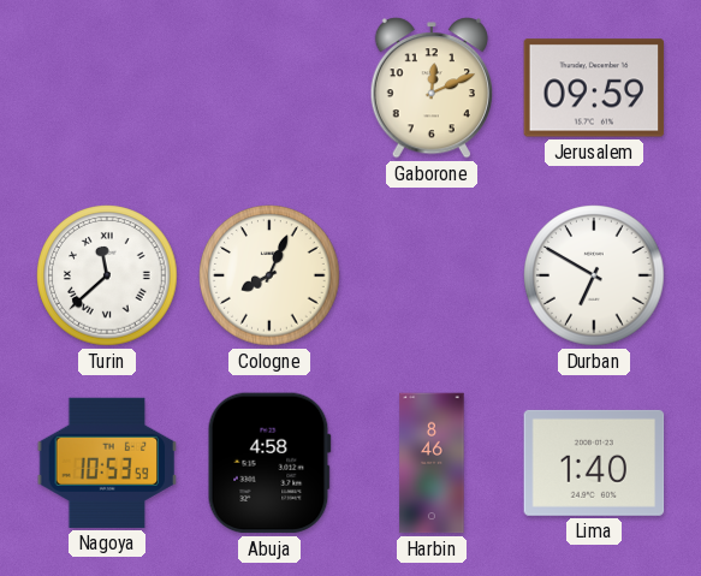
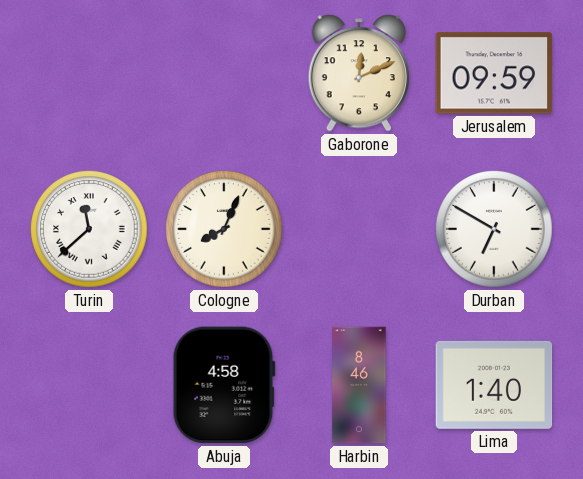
Nagoya: 10:53 -> none
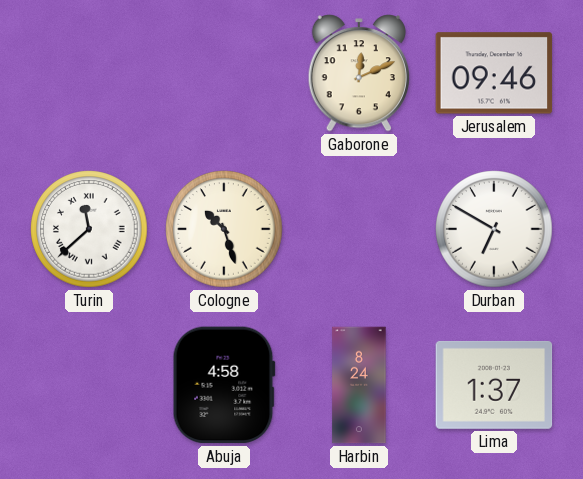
Jerusalem: 09:59 -> 09:46
Cologne: 8:04 -> 10:27
Harbin: 8:46 -> 8:24
Lima: 1:40 -> 1:37
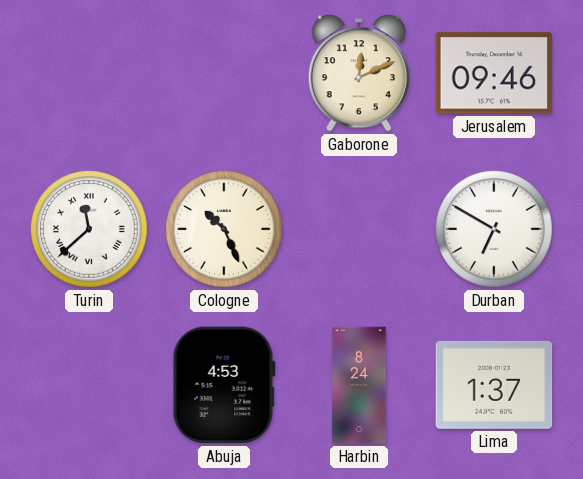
Cologne: 10:27 -> 10:26
Abuja: 4:58 -> 4:53
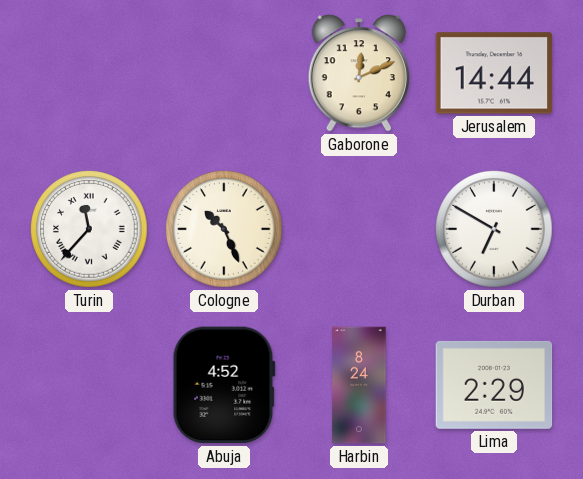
Jerusalem: 09:46 -> 14:44
Turin: 11:38 -> 11:37
Abuja: 4:53 -> 4:52
Lima: 1:37 -> 2:29
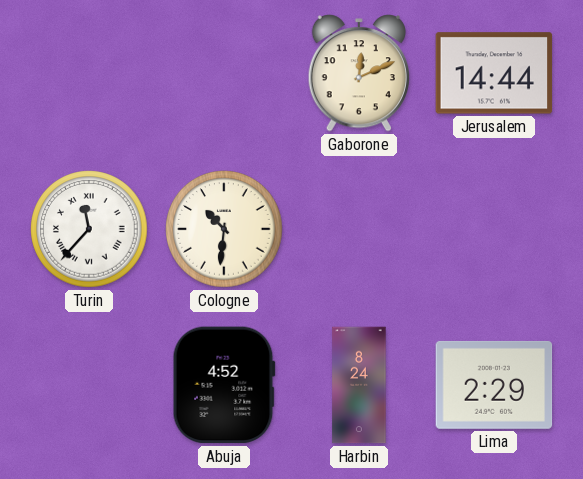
Cologne: 10:26 -> 10:31
Durban: 6:50 -> none
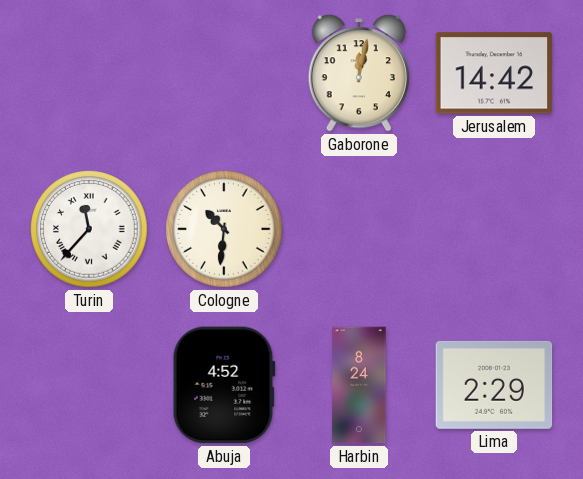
Gaborone: 12:11 -> 12:02
Jerusalem: 14:44 -> 14:42
